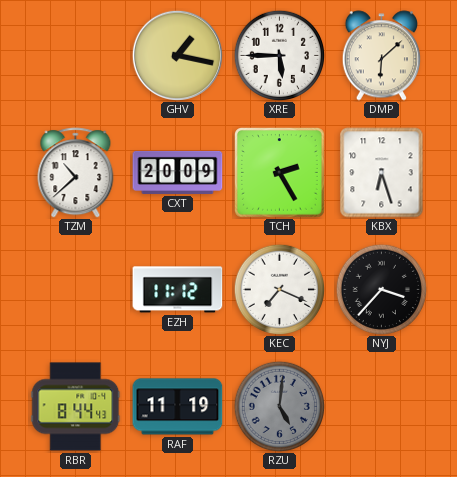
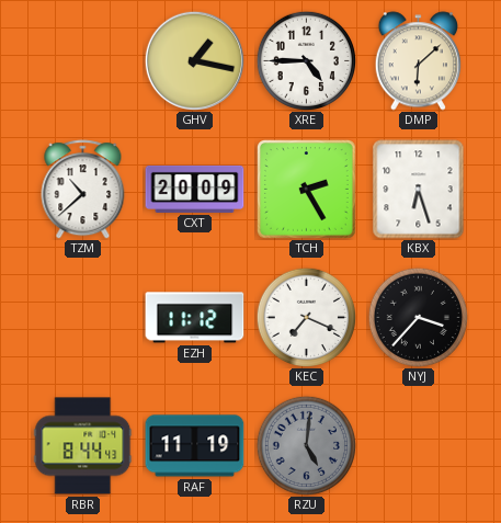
XRE: 5:45 -> 4:45
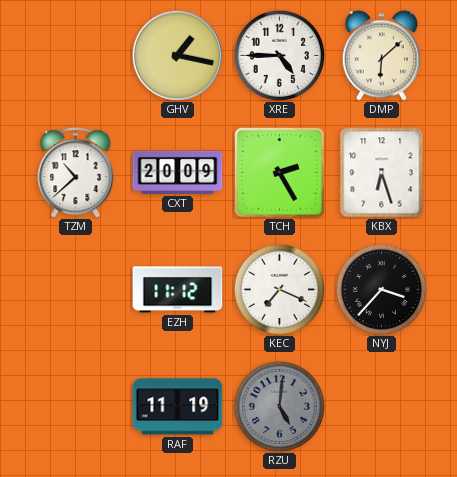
RBR: 8:44 -> none
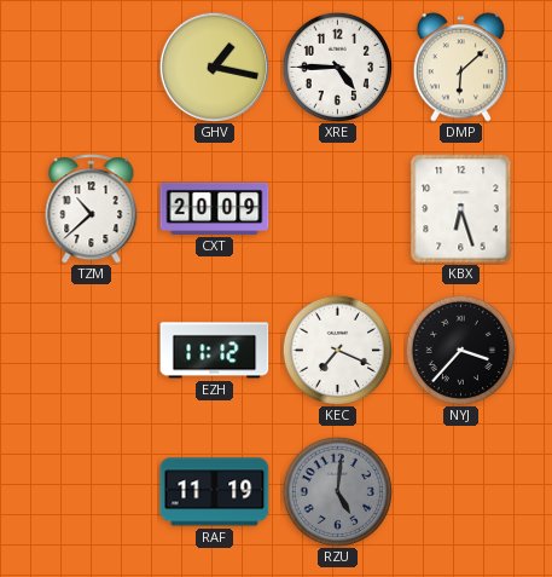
TCH: 2:25 -> none
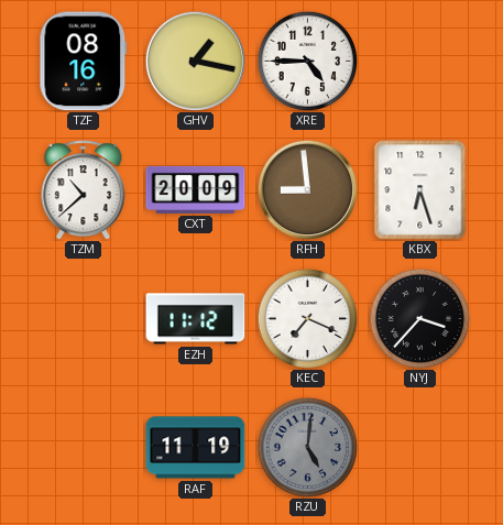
TZF: none -> 08:16
DMP: 6:08 -> none
RFH: none -> 8:59
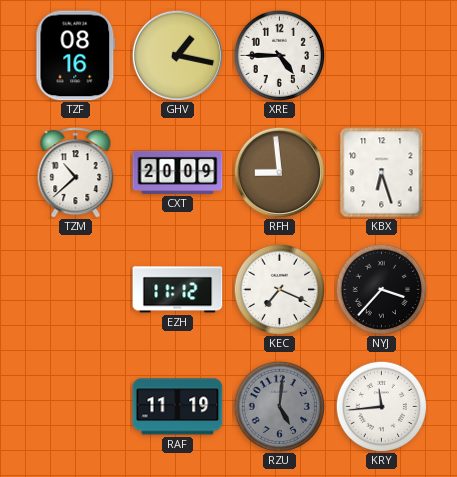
KRY: none -> 11:44
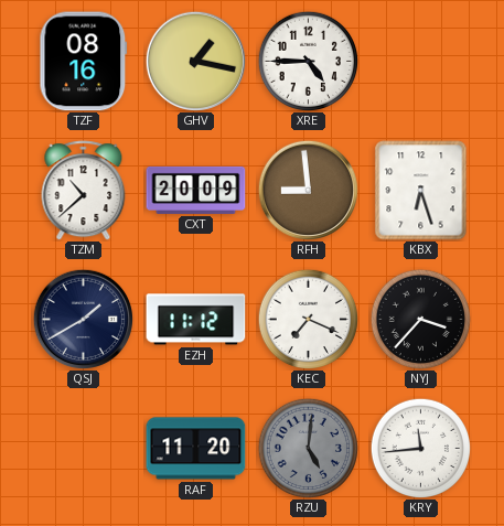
QSJ: none -> 1:40
RAF: 11:19 -> 11:20
